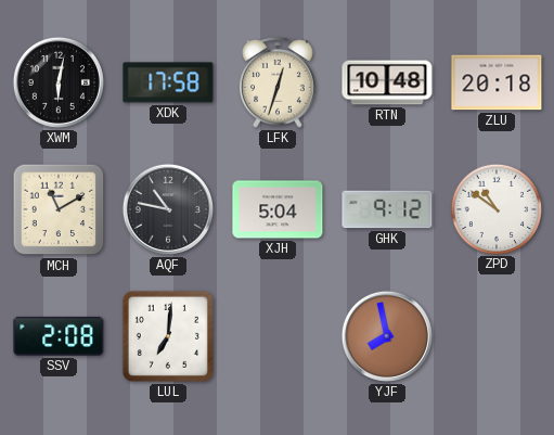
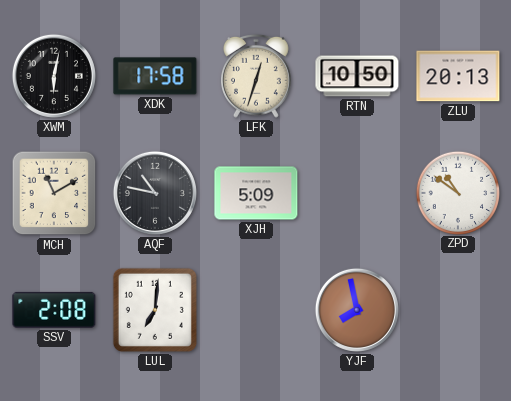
RTN: 10:48 -> 10:50
ZLU: 20:18 -> 20:13
XJH: 5:04 -> 5:09
GHK: 9:12 -> none
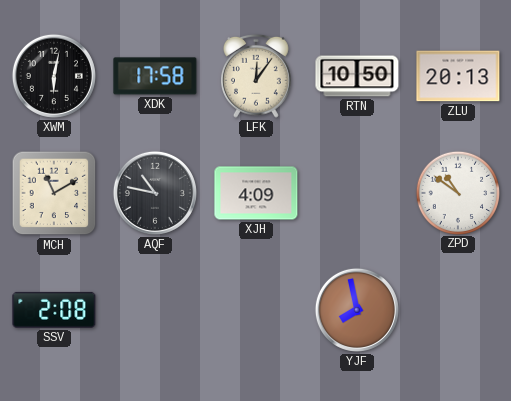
LFK: 12:33 -> 12:06
XJH: 5:09 -> 4:09
LUL: 7:01 -> none
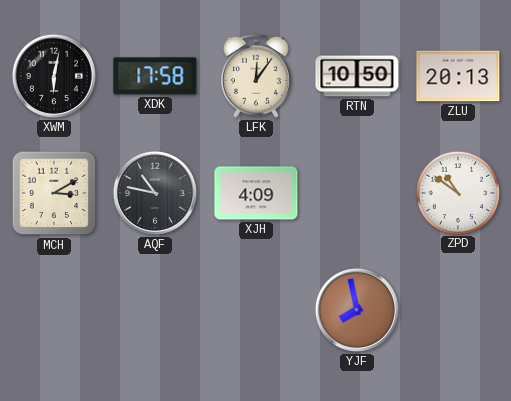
MCH: 11:10 -> 3:10
SSV: 2:08 -> none
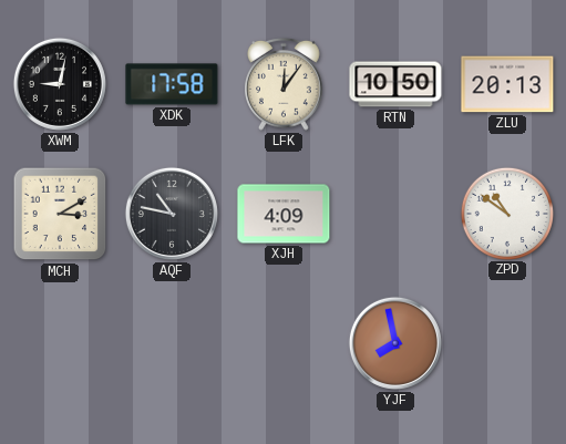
XWM: 6:02 -> 9:02
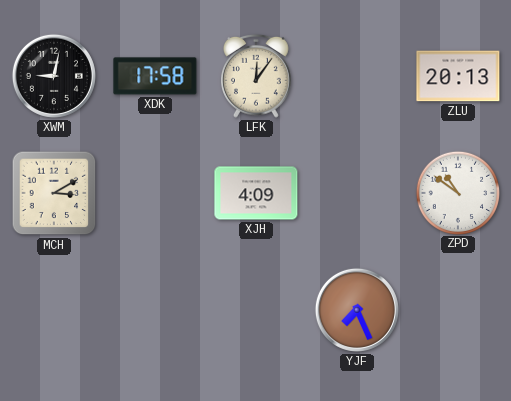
RTN: 10:50 -> none
AQF: 10:47 -> none
YJF: 7:58 -> 7:26
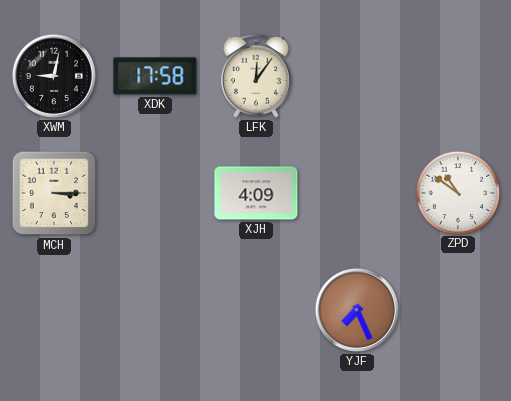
ZLU: 20:13 -> none
MCH: 3:10 -> 3:15
